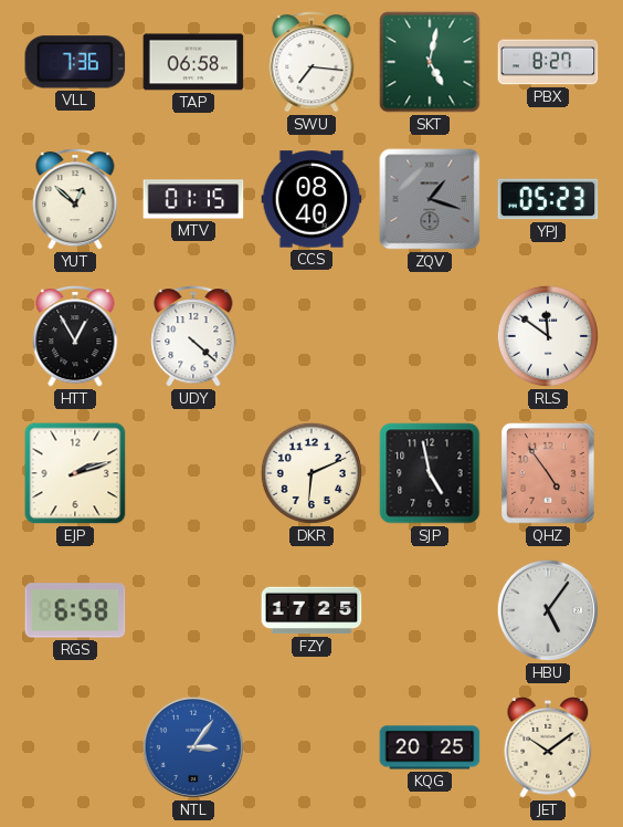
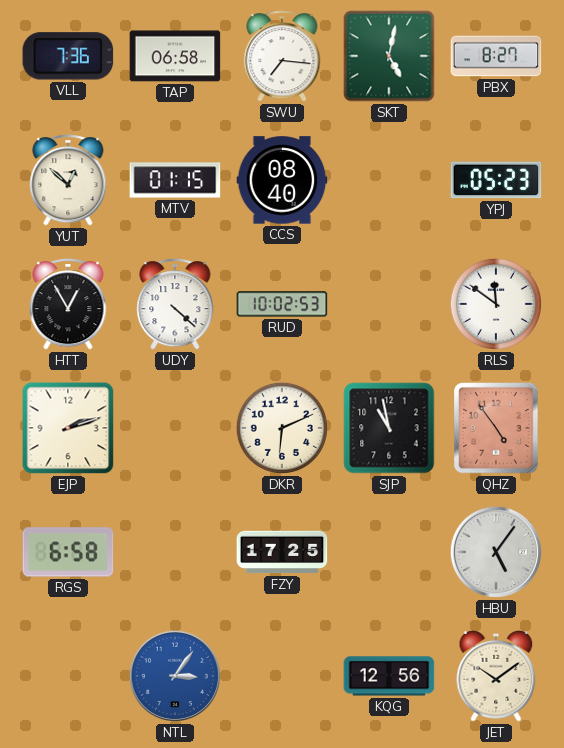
ZQV: 1:18 -> none
RUD: none -> 10:02
SJP: 4:58 -> 10:58
KQG: 20:25 -> 12:56
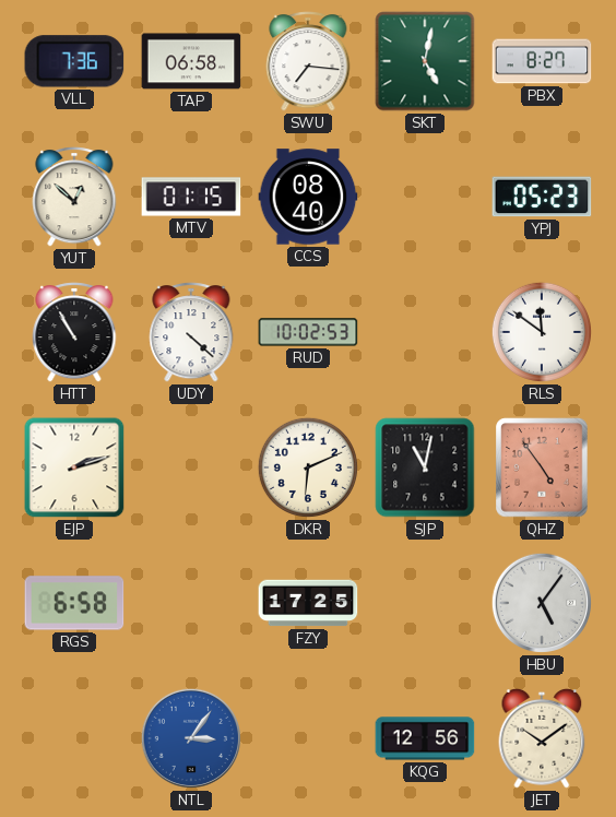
HTT: 12:55 -> 10:55
SJP: 10:58 -> 11:02
